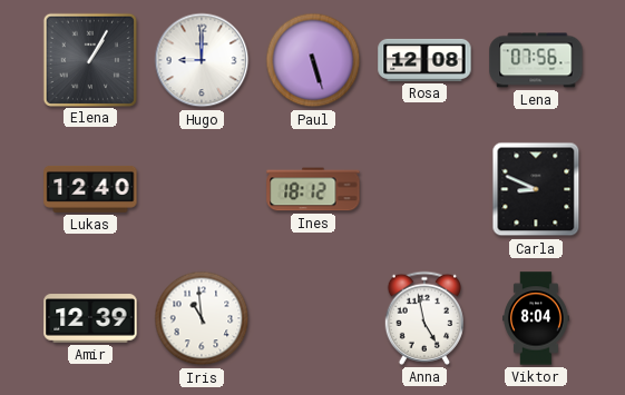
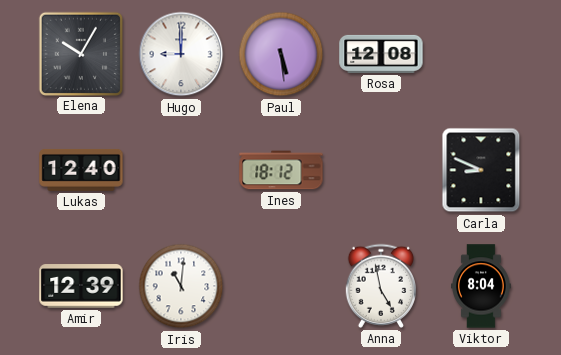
Elena: 1:05 -> 10:05
Paul: 5:27 -> 5:29
Lena: 07:56 -> none
Iris: 10:59 -> 11:01
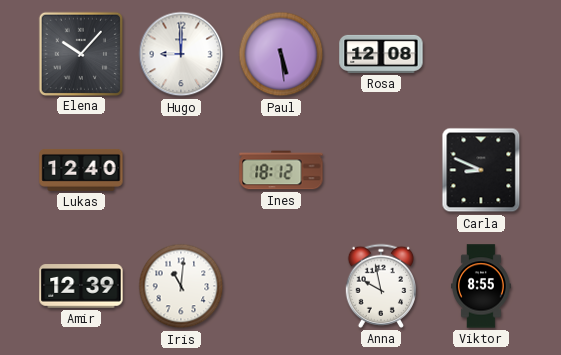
Elena: 10:05 -> 10:07
Anna: 4:58 -> 9:58
Viktor: 8:04 -> 8:55
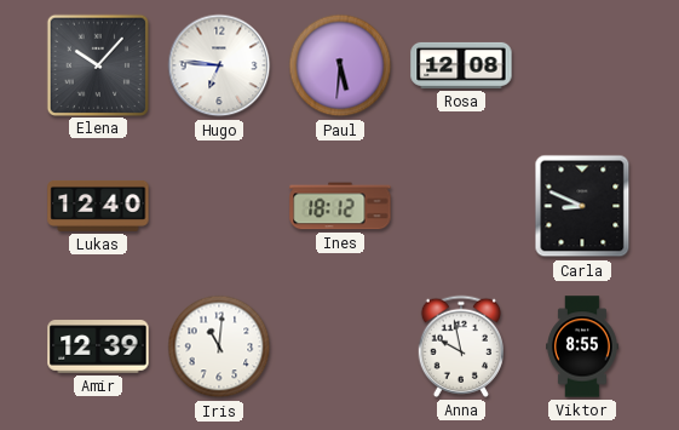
Hugo: 9:00 -> 6:46
Paul: 5:29 -> 5:31
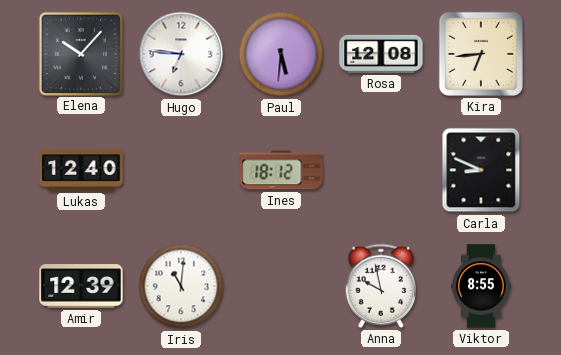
Kira: none -> 6:44
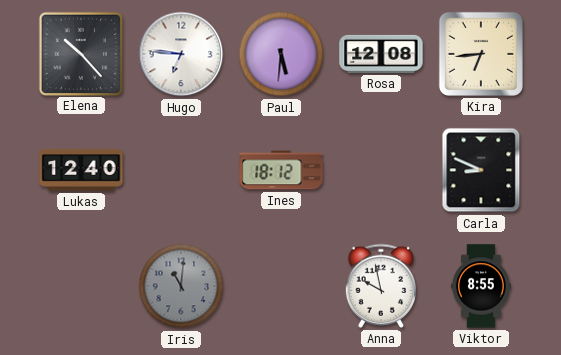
Elena: 10:07 -> 10:23
Amir: 12:39 -> none
Iris dial: white -> grey
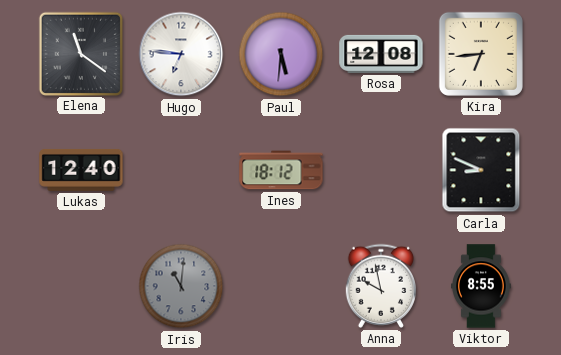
Elena: 10:23 -> 11:21
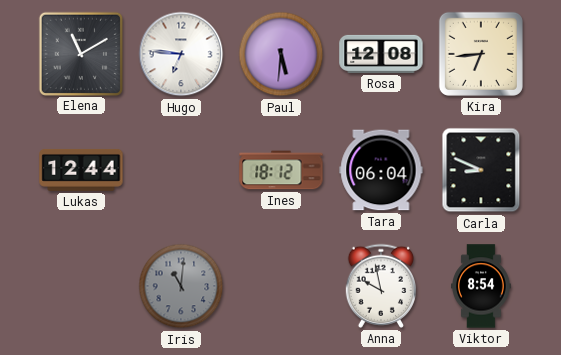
Elena: 11:21 -> 11:10
Lukas: 12:40 -> 12:44
Tara: none -> 06:04
Viktor: 8:55 -> 8:54
